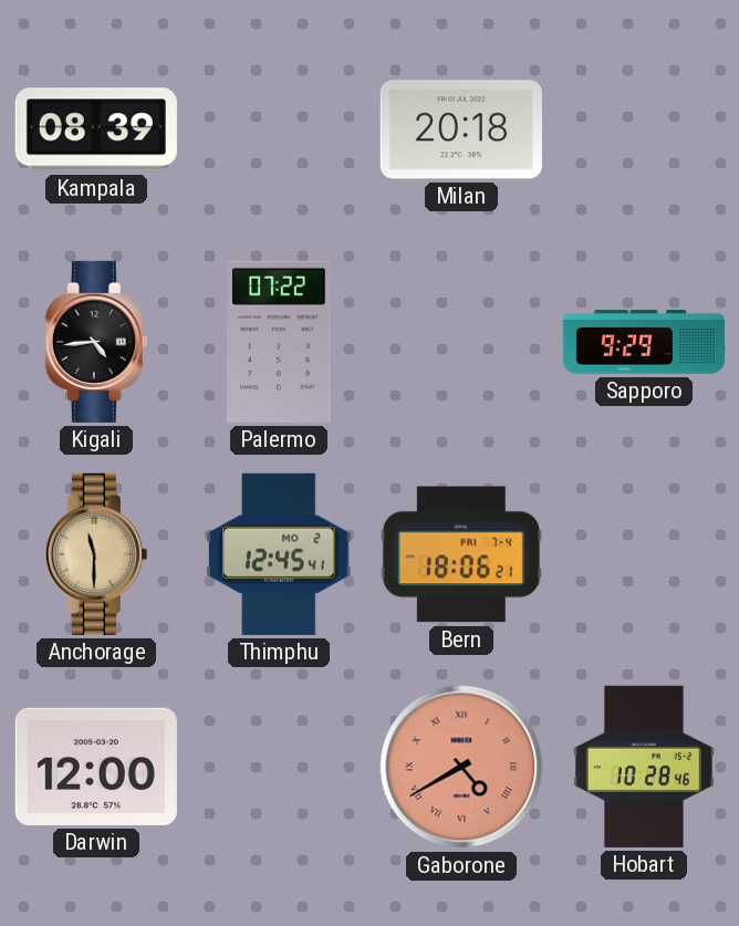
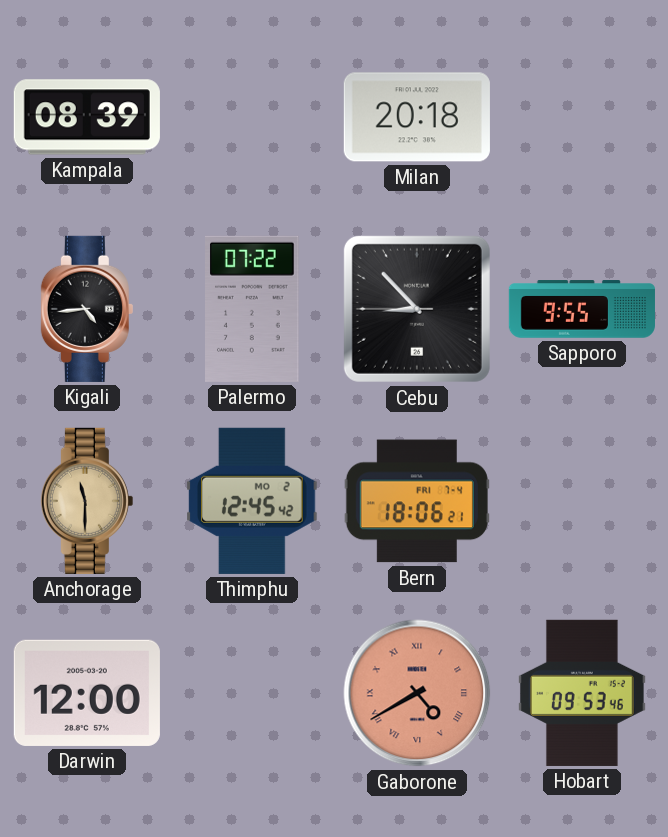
Cebu: none -> 8:52
Sapporo: 9:29 -> 9:55
Thimphu: 12:45:41 -> 12:45:42
Hobart: 10:28 -> 09:53
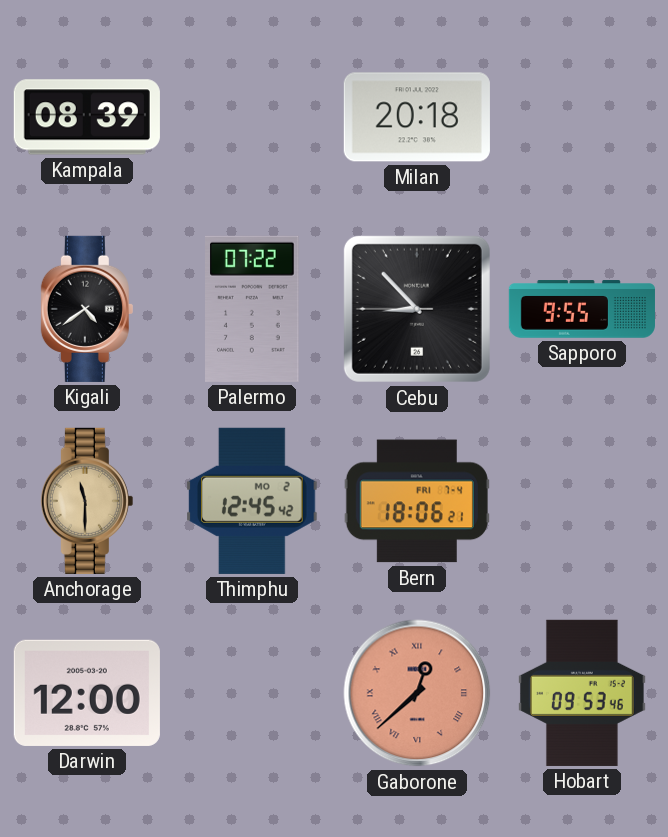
Kigali: 4:44 -> 4:39
Gaborone: 4:40 -> 12:38
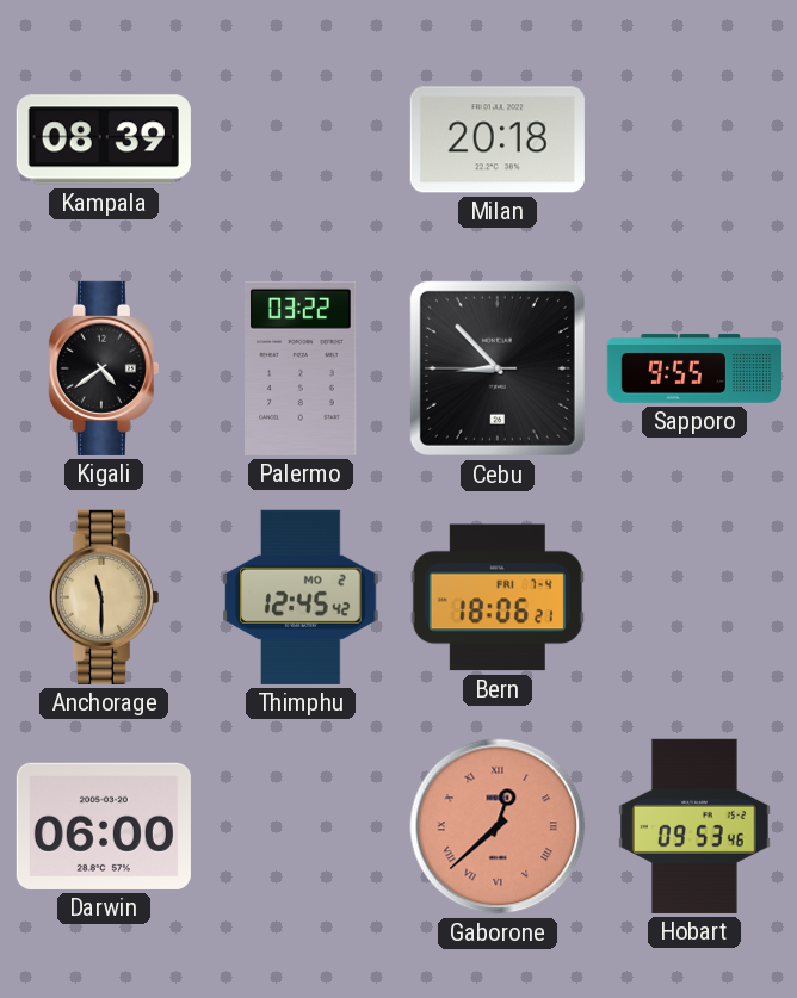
Palermo: 07:22 -> 03:22
Darwin: 12:00 -> 06:00
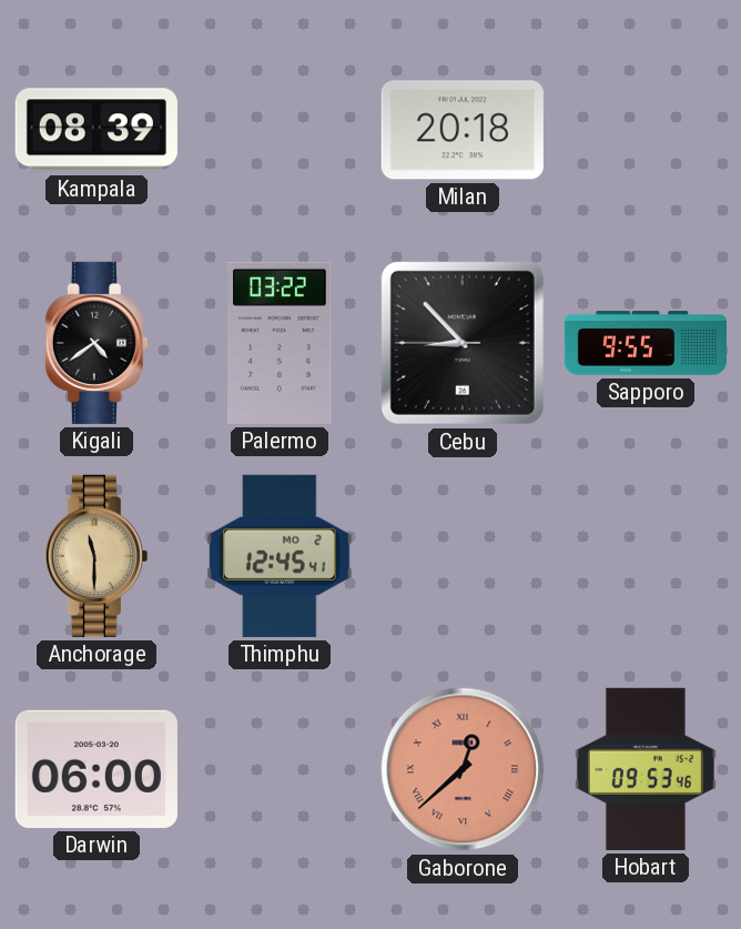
Thimphu: 12:45:42 -> 12:45:41
Bern: 18:06 -> none
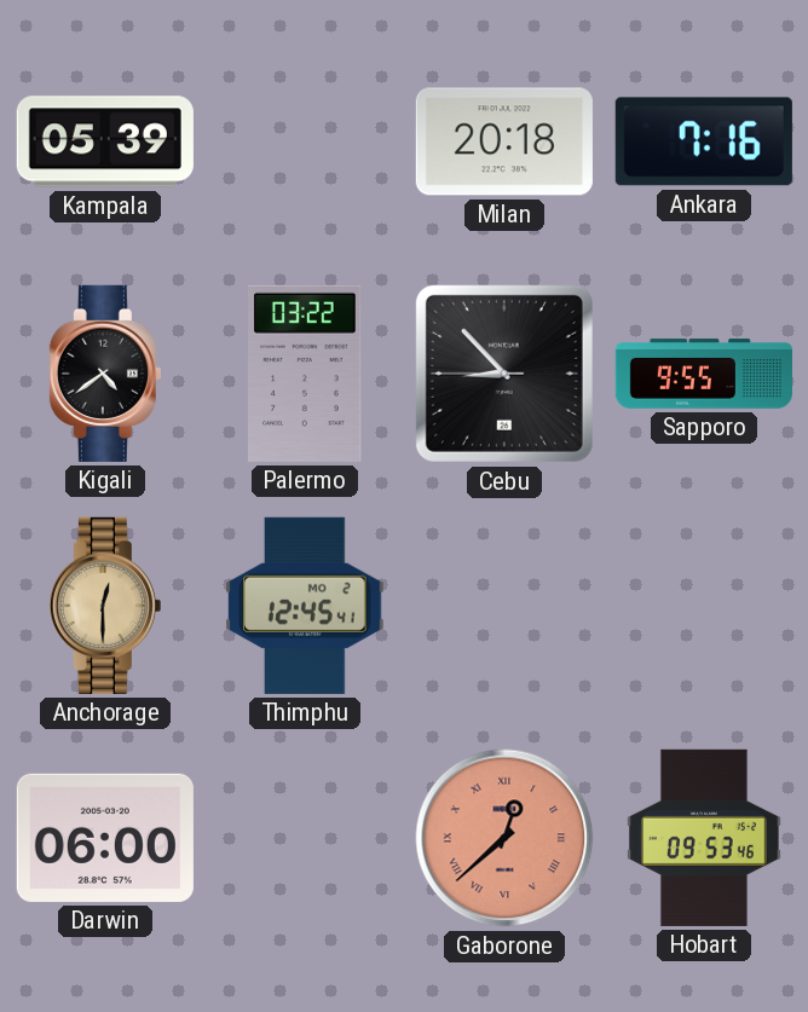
Kampala: 08:39 -> 05:39
Ankara: none -> 7:16
Anchorage: 11:30 -> 12:30
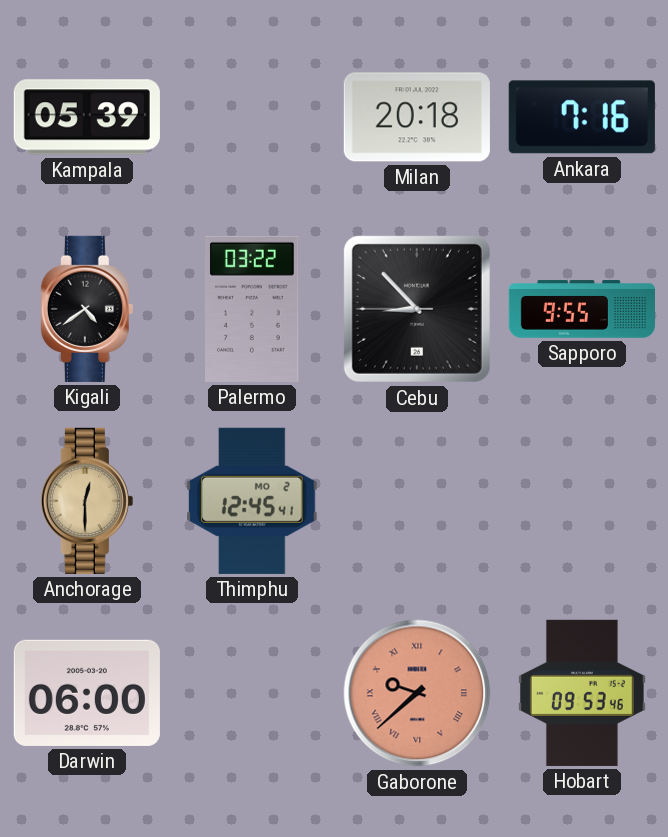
Gaborone: 12:38 -> 9:38
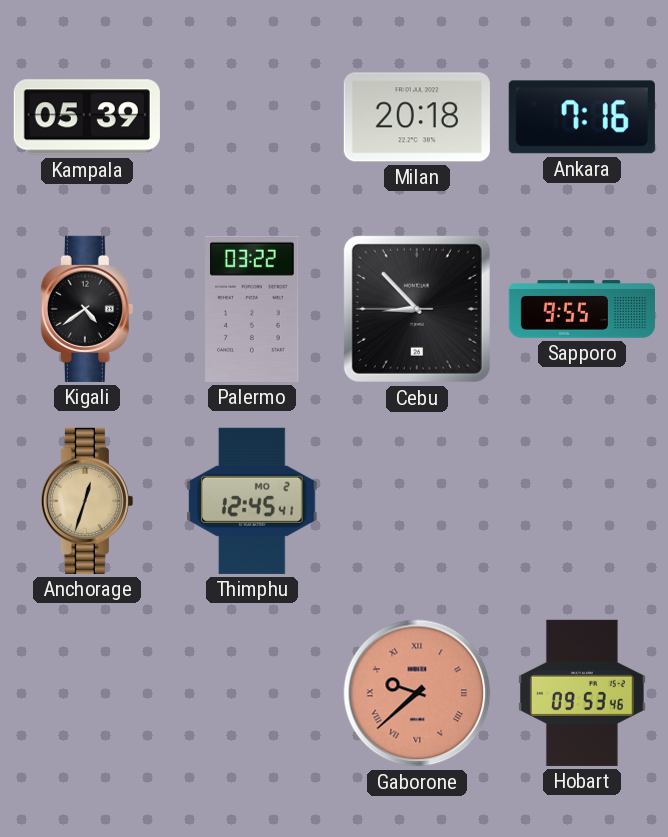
Anchorage: 12:30 -> 12:33
Darwin: 06:00 -> none
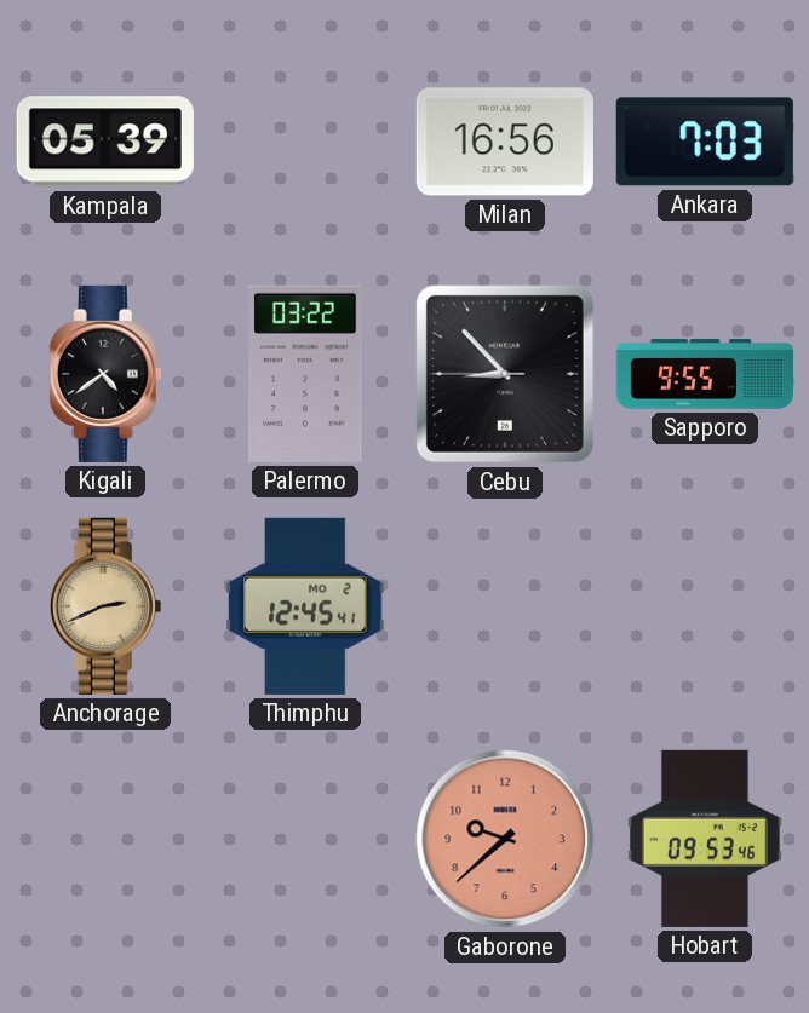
Milan: 20:18 -> 16:56
Ankara: 7:16 -> 7:03
Anchorage: 12:33 -> 2:41
Gaborone numerals: Roman -> Arabic
